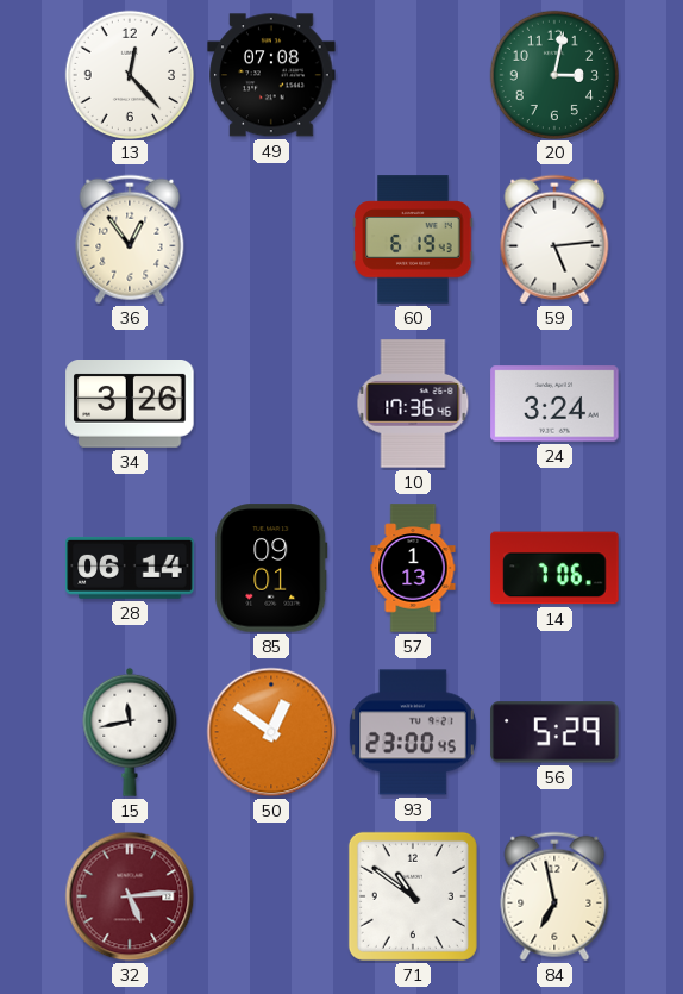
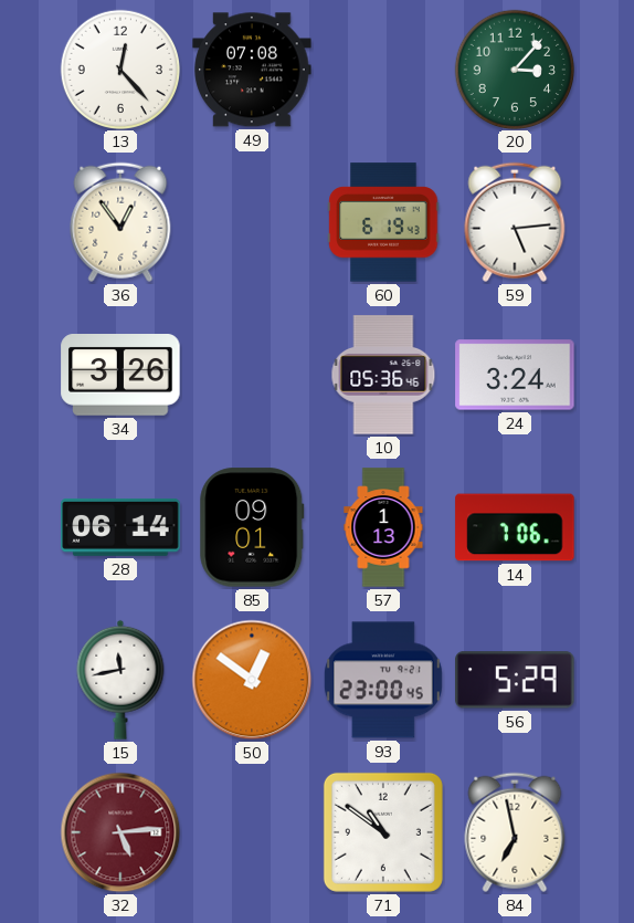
20: 3:02 -> 3:07
10: 17:36 -> 05:36
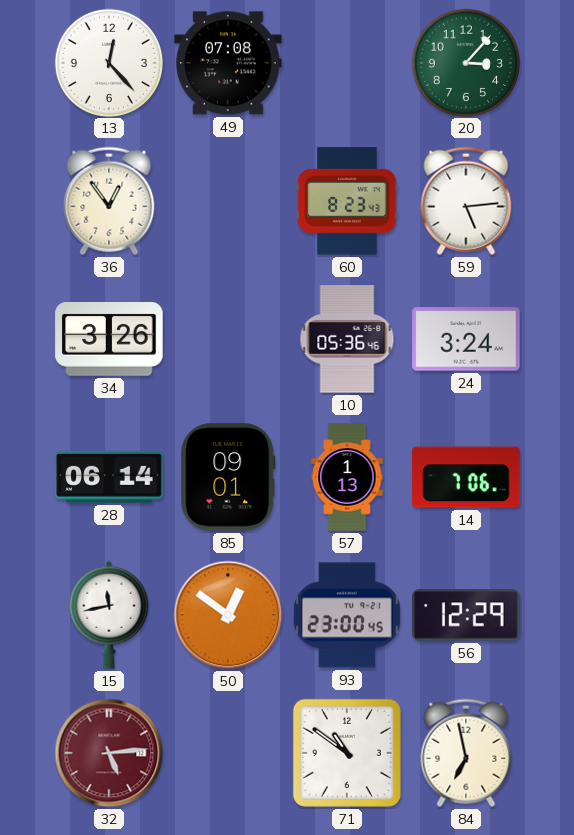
60: 6:19 -> 8:23
56: 5:29 -> 12:29
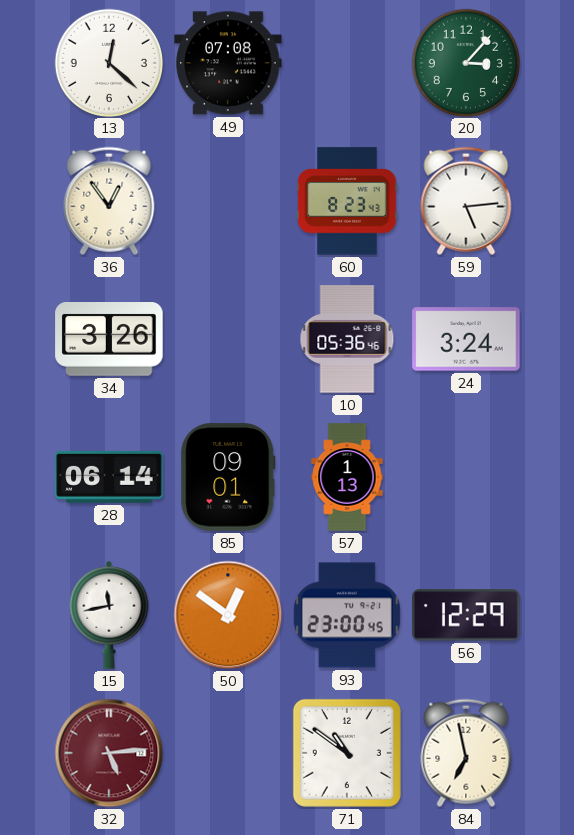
13: 12:23 -> 12:22
14: 7:06 -> none
